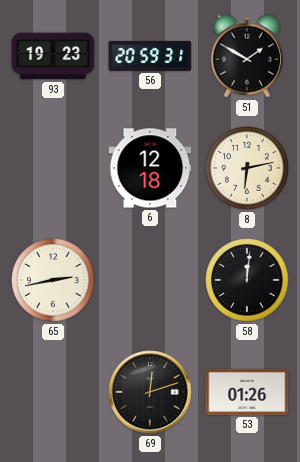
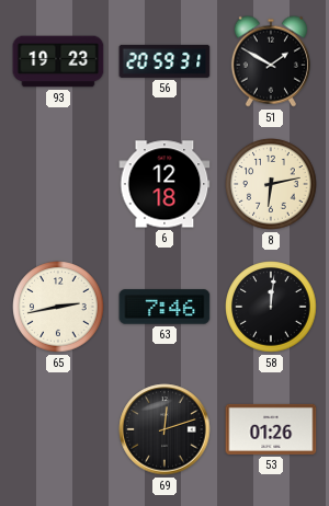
63: none -> 7:46
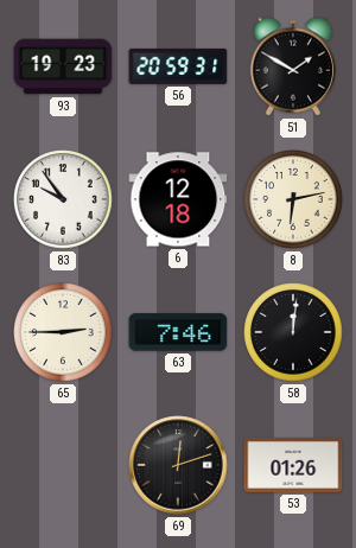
83: none -> 9:54
65: 2:43 -> 2:45
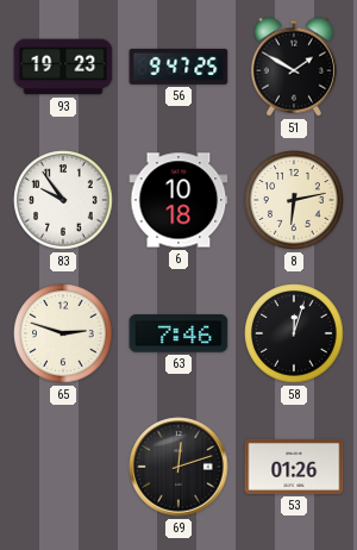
56: 20:59 -> 9:47
6: 12:18 -> 10:18
65: 2:45 -> 2:48
58: 12:01 -> 12:03
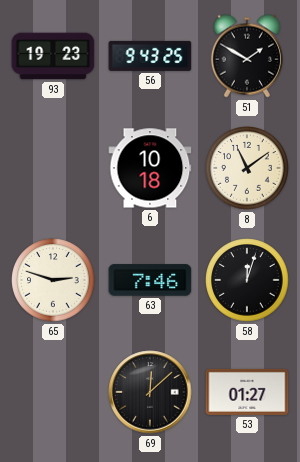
56: 9:47 -> 9:43
83: 9:54 -> none
8: 6:13 -> 11:09
69: 12:12 -> 12:08
53: 01:26 -> 01:27
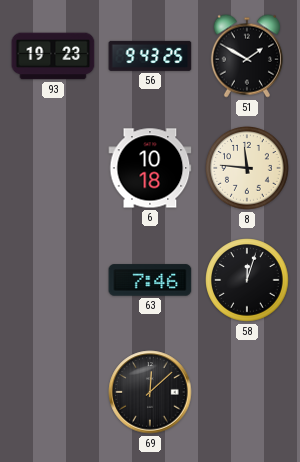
8: 11:09 -> 11:46
65: 2:48 -> none
53: 01:27 -> none
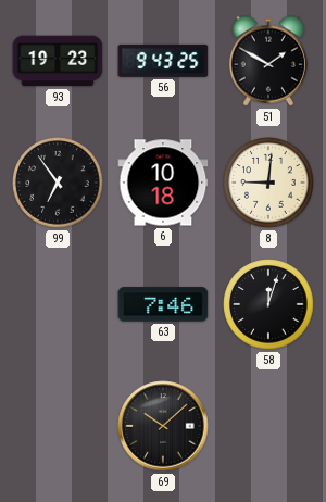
99: none -> 6:54
8: 11:46 -> 9:01
69: 12:08 -> 10:08
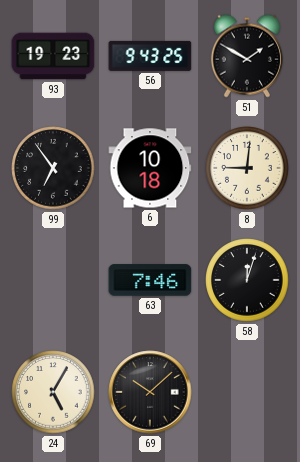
24: none -> 5:05
